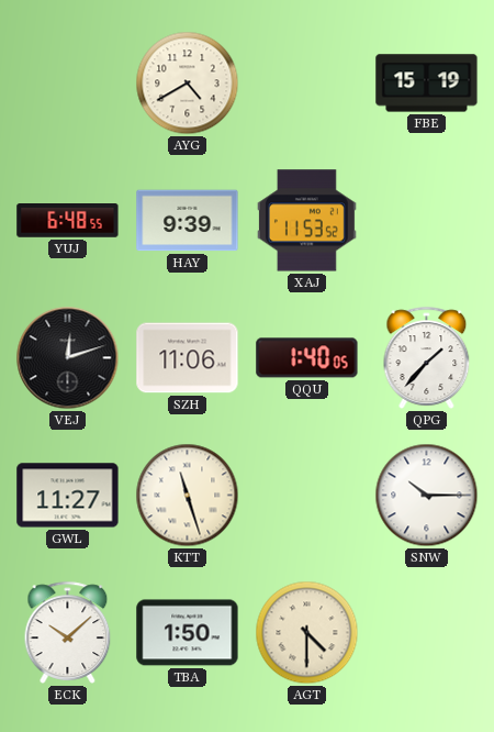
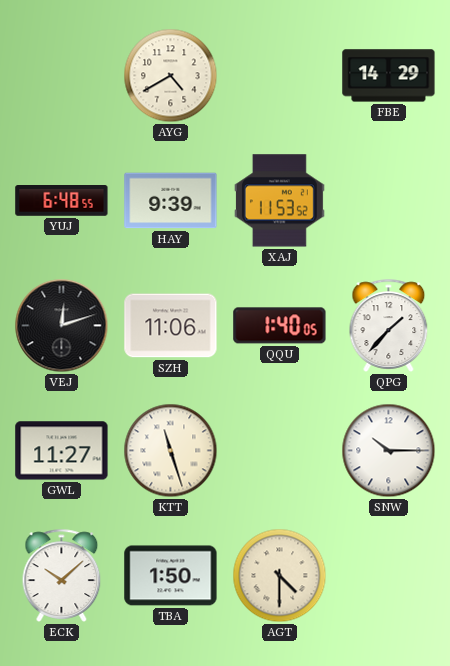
FBE: 15:19 -> 14:29
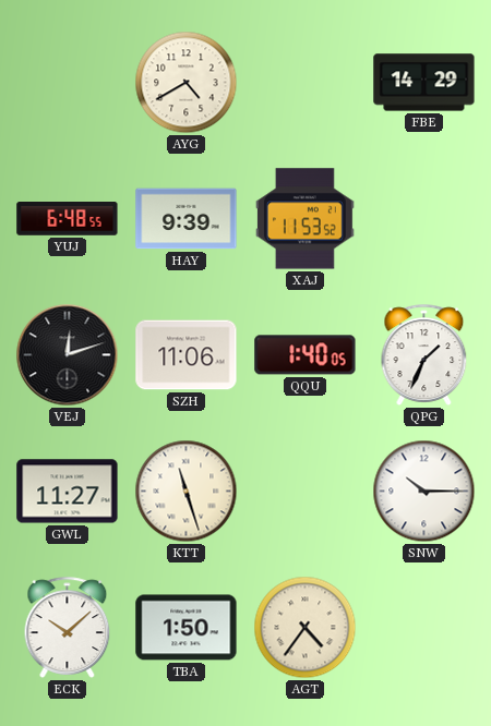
QPG: 1:37 -> 1:34
AGT: 4:30 -> 4:36
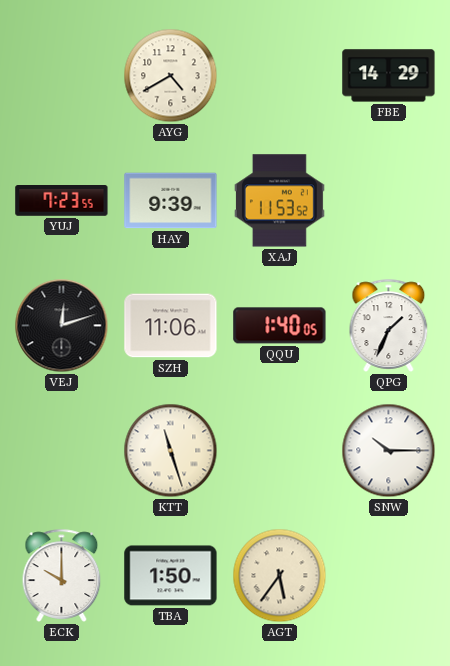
YUJ: 6:48 -> 7:23
GWL: 11:27 -> none
ECK: 10:08 -> 10:00
AGT: 4:36 -> 5:36
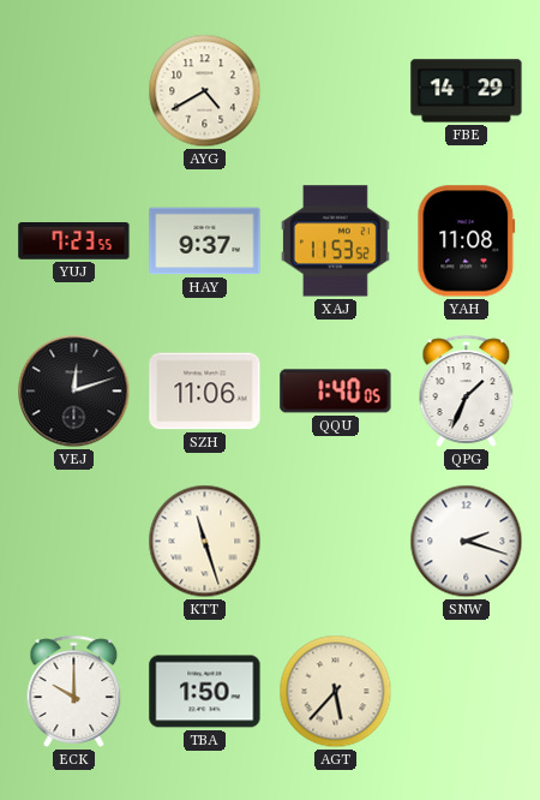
HAY: 9:39 -> 9:37
YAH: none -> 11:08
SNW: 10:15 -> 2:18
AGT: 5:36 -> 5:37
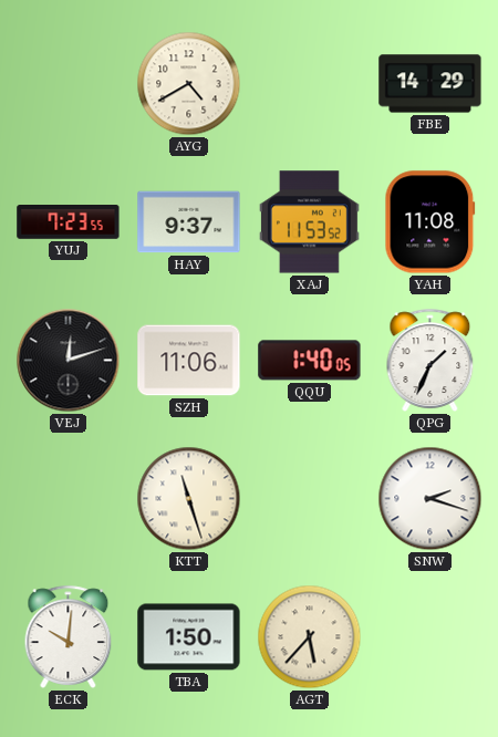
ECK: 10:00 -> 10:01
